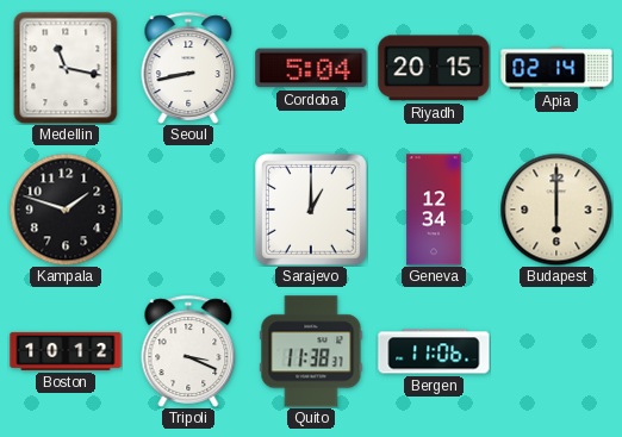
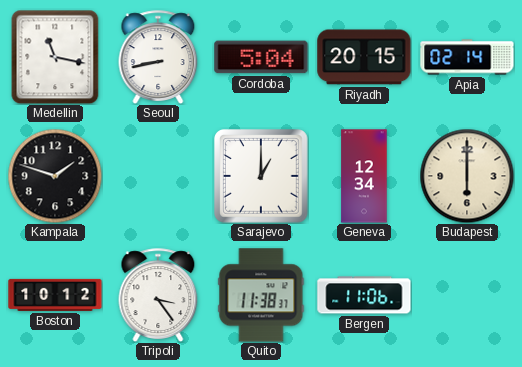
Tripoli: 3:19 -> 3:24
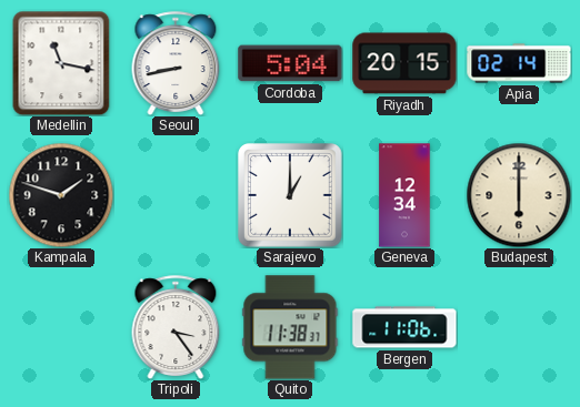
Boston: 10:12 -> none
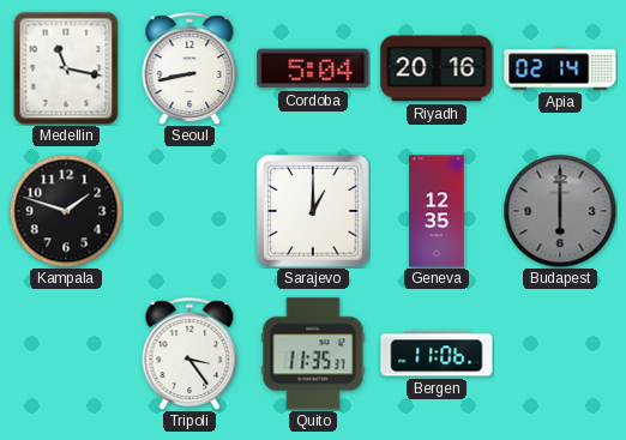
Riyadh: 20:15 -> 20:16
Geneva: 12:34 -> 12:35
Budapest dial: cream -> grey
Quito: 11:38 -> 11:35
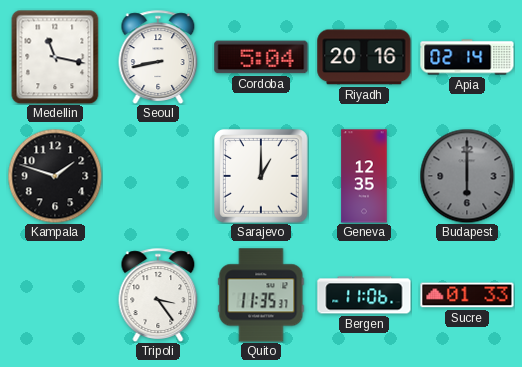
Sucre: none -> 01:33
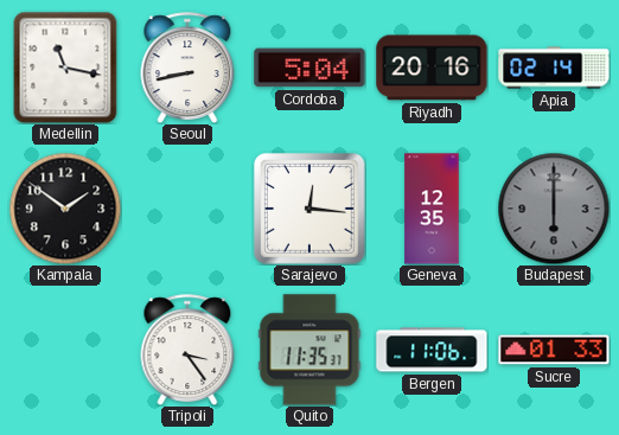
Kampala: 1:48 -> 1:51
Sarajevo: 1:00 -> 12:16
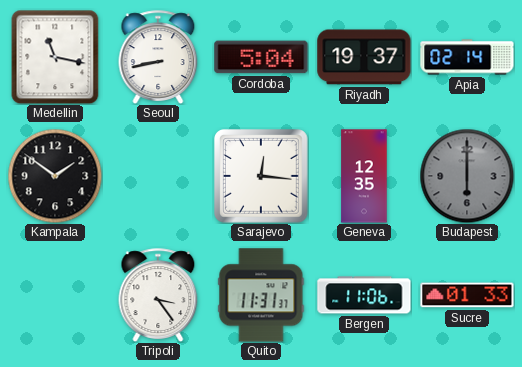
Riyadh: 20:16 -> 19:37
Quito: 11:35 -> 11:31
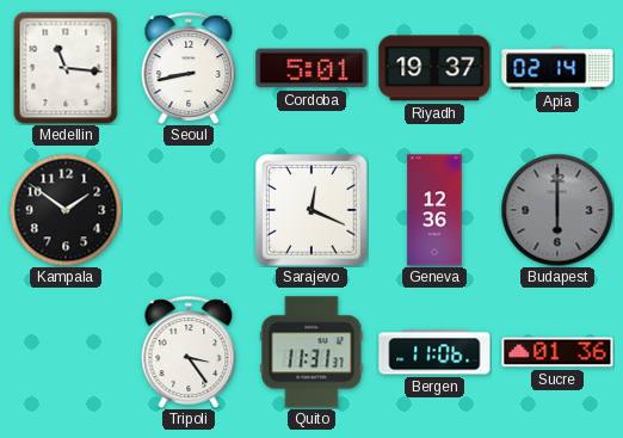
Medellin: 11:17 -> 11:16
Cordoba: 5:04 -> 5:01
Sarajevo: 12:16 -> 12:19
Geneva: 12:35 -> 12:36
Sucre: 01:33 -> 01:36
